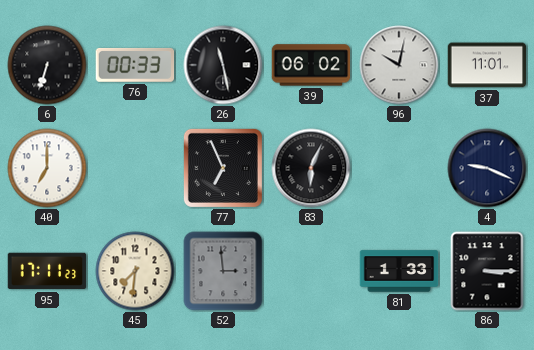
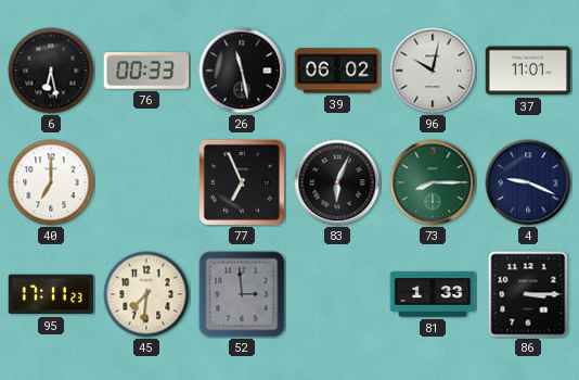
6: 6:33 -> 6:28
73: none -> 8:15
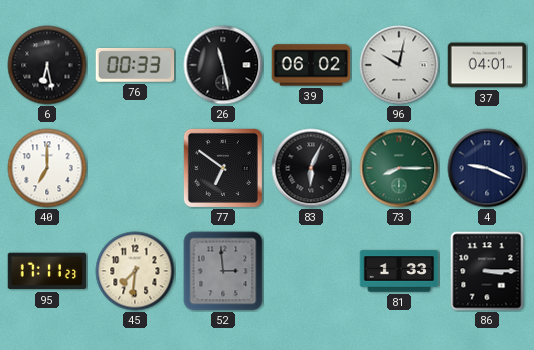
37: 11:01 -> 04:01
77: 6:56 -> 6:51
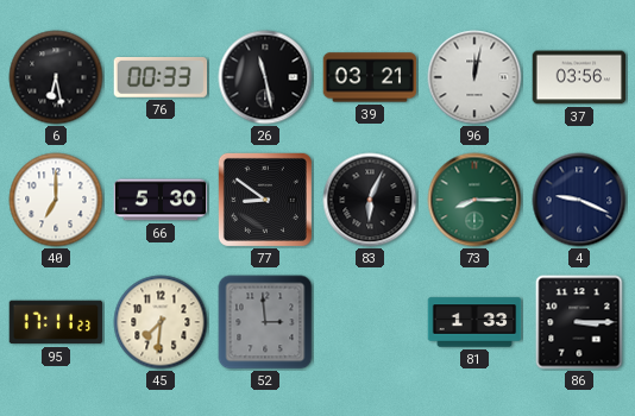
39: 06:02 -> 03:21
96: 10:02 -> 12:02
37: 04:01 -> 03:56
66: none -> 5:30
77: 6:51 -> 8:51
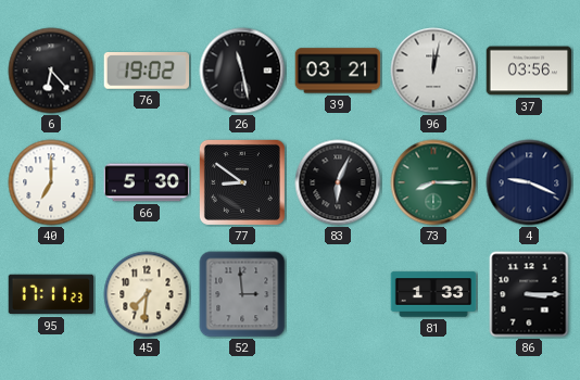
6: 6:28 -> 6:23
76: 00:33 -> 19:02
